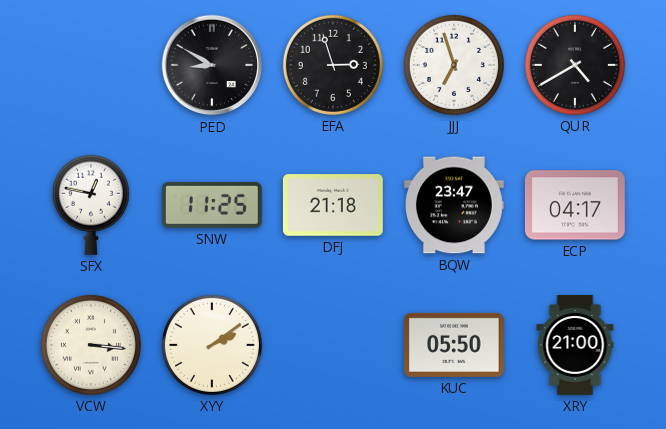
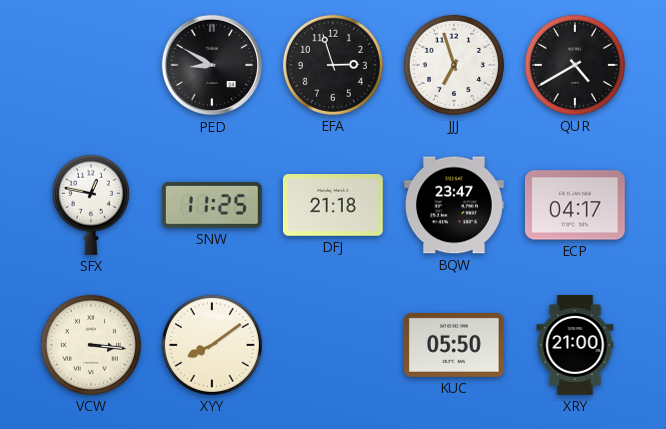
XYY: 2:09 -> 8:09
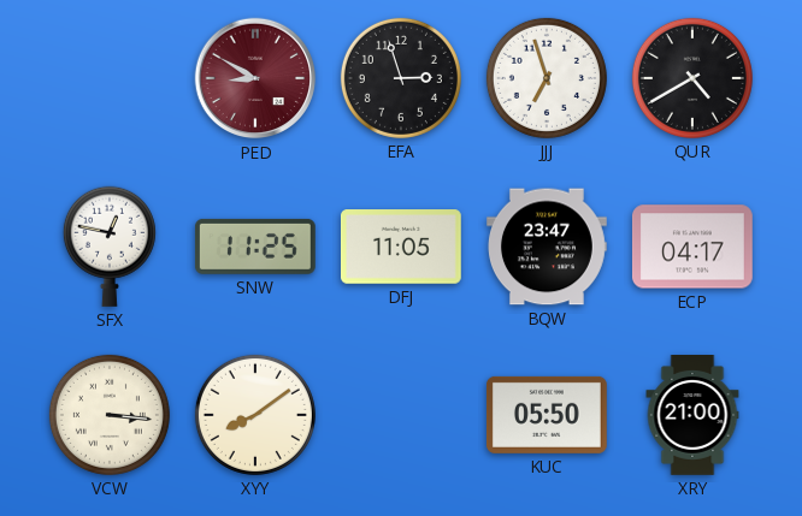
PED dial: black -> burgundy
DFJ: 21:18 -> 11:05
